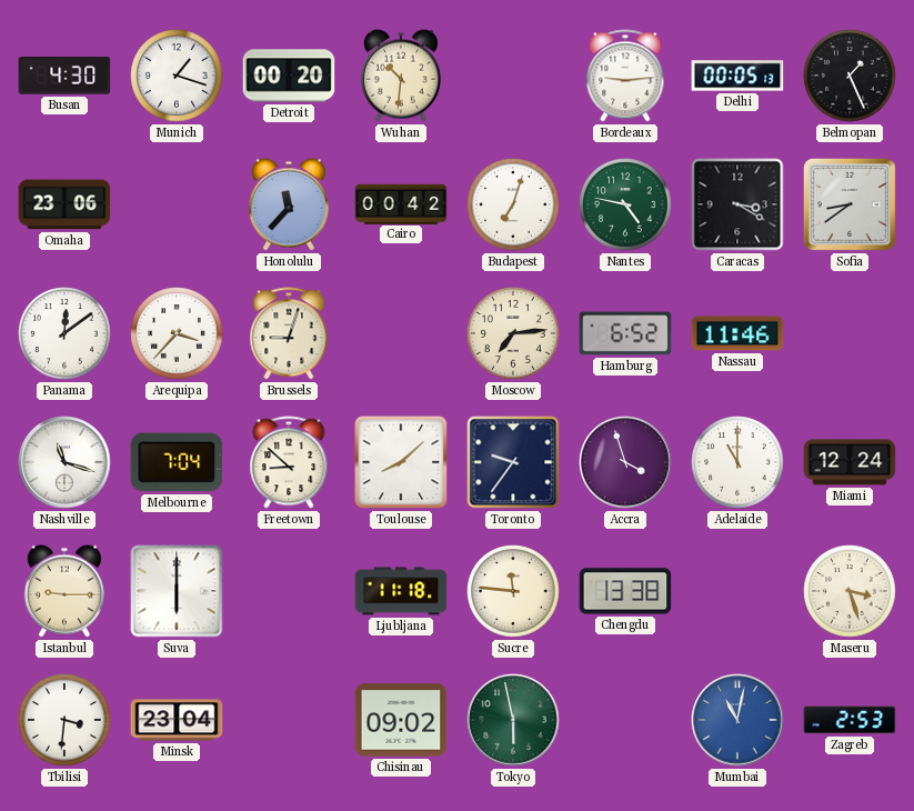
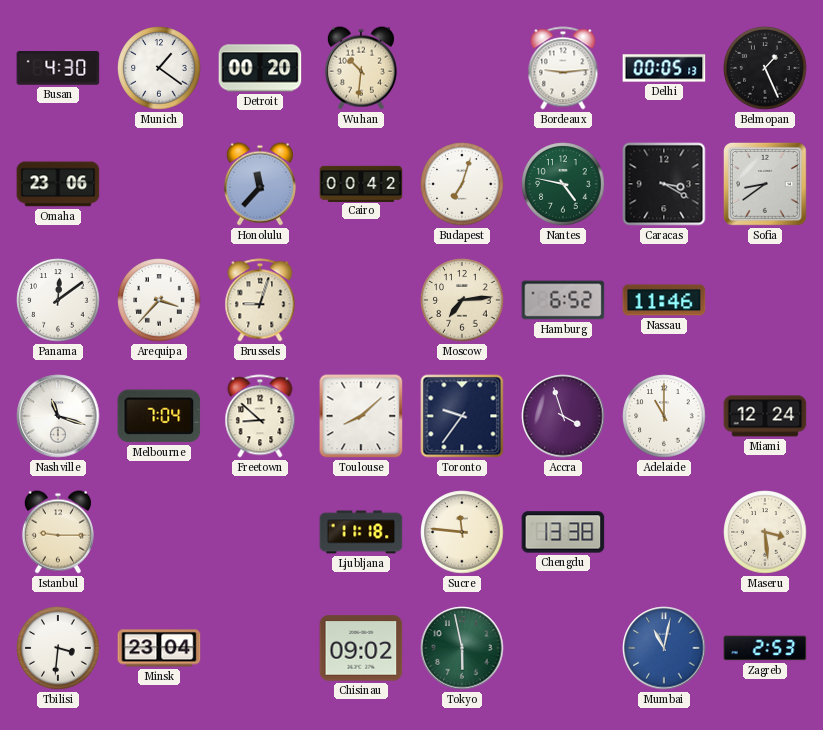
Munich: 1:18 -> 1:21
Suva: 6:00 -> none
Maseru: 3:27 -> 3:29
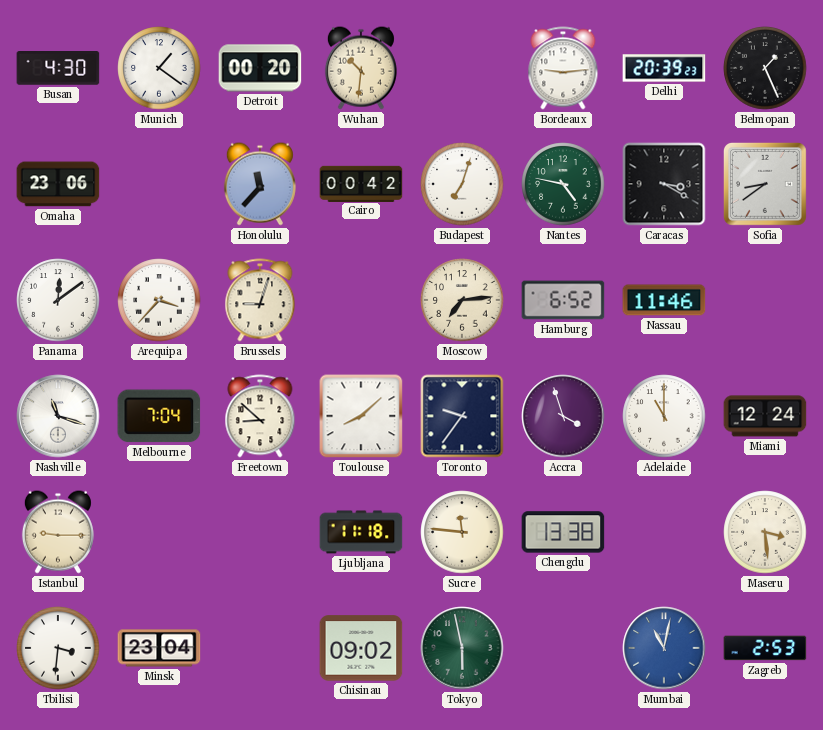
Delhi: 00:05 -> 20:39
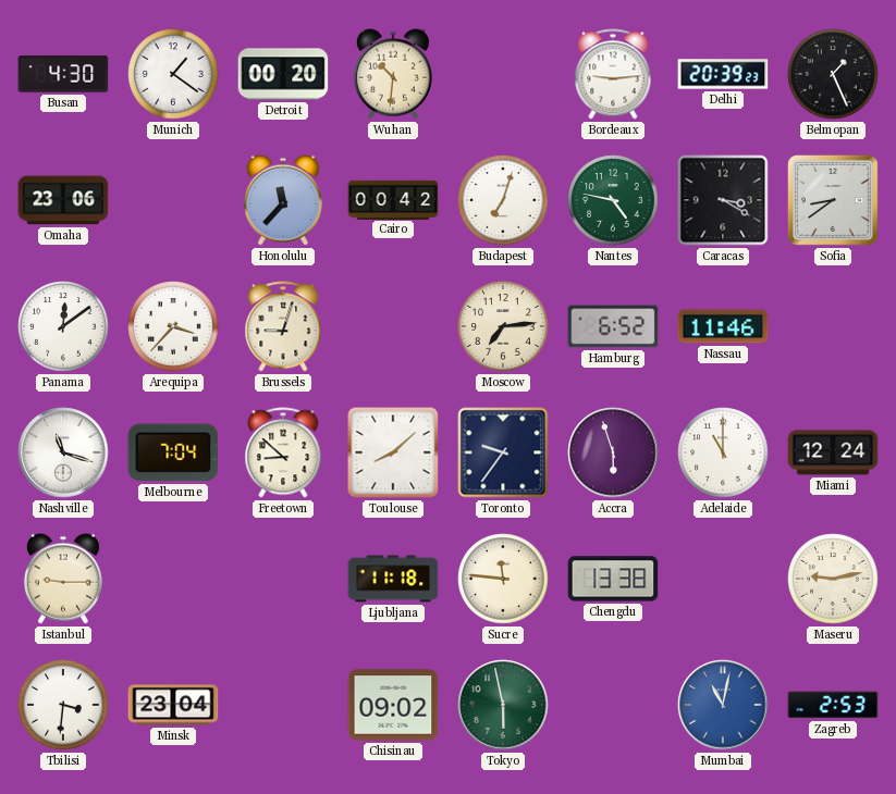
Accra: 3:57 -> 5:57
Maseru: 3:29 -> 9:13
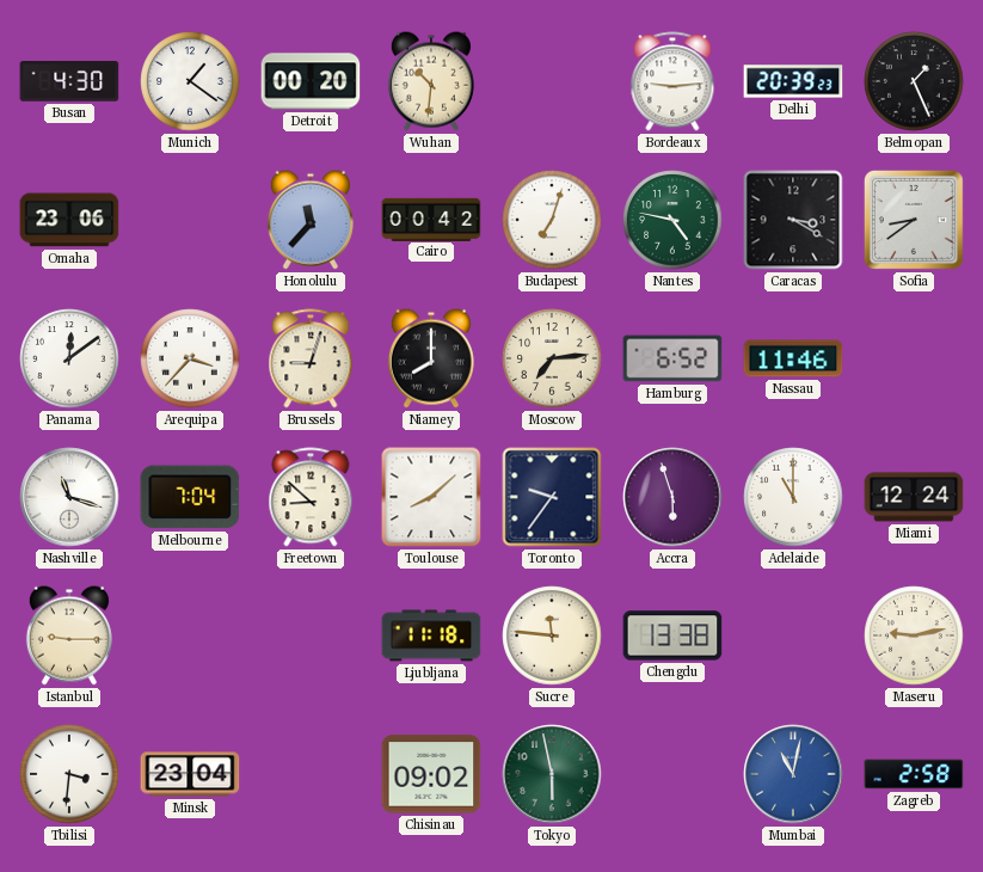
Niamey: none -> 8:00
Zagreb: 2:53 -> 2:58
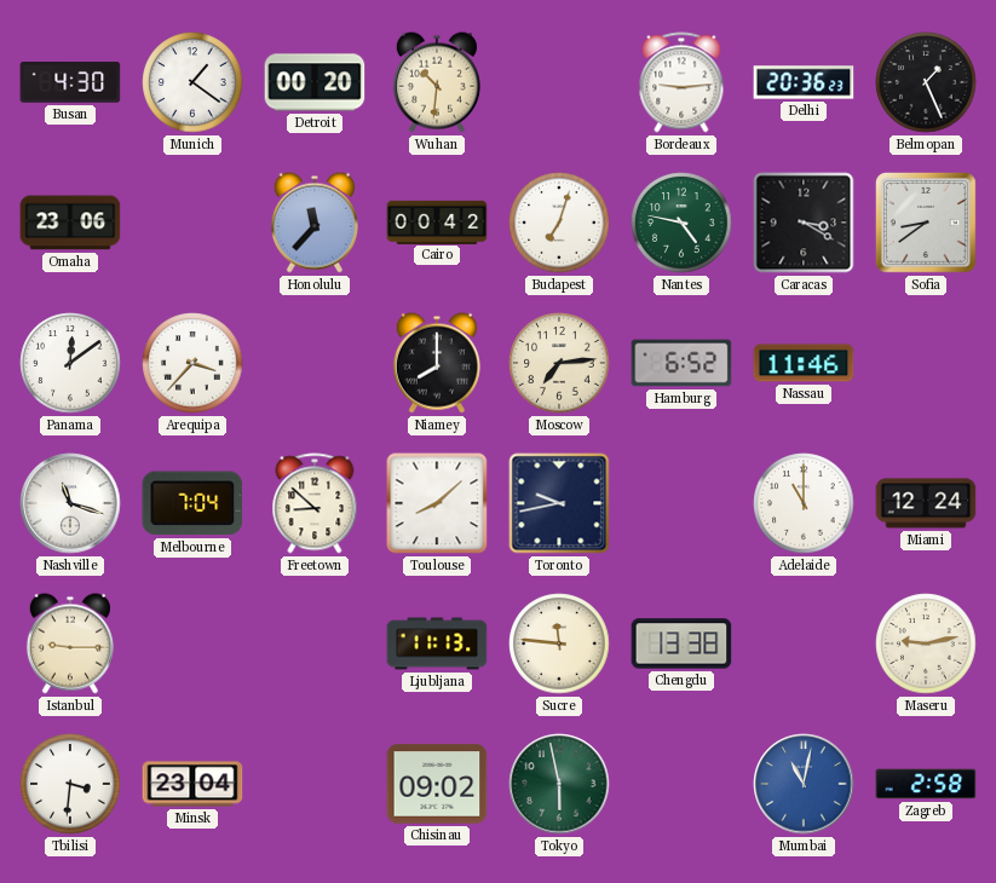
Delhi: 20:39 -> 20:36
Brussels: 9:03 -> none
Toronto: 9:36 -> 9:43
Accra: 5:57 -> none
Ljubljana: 11:18 -> 11:13
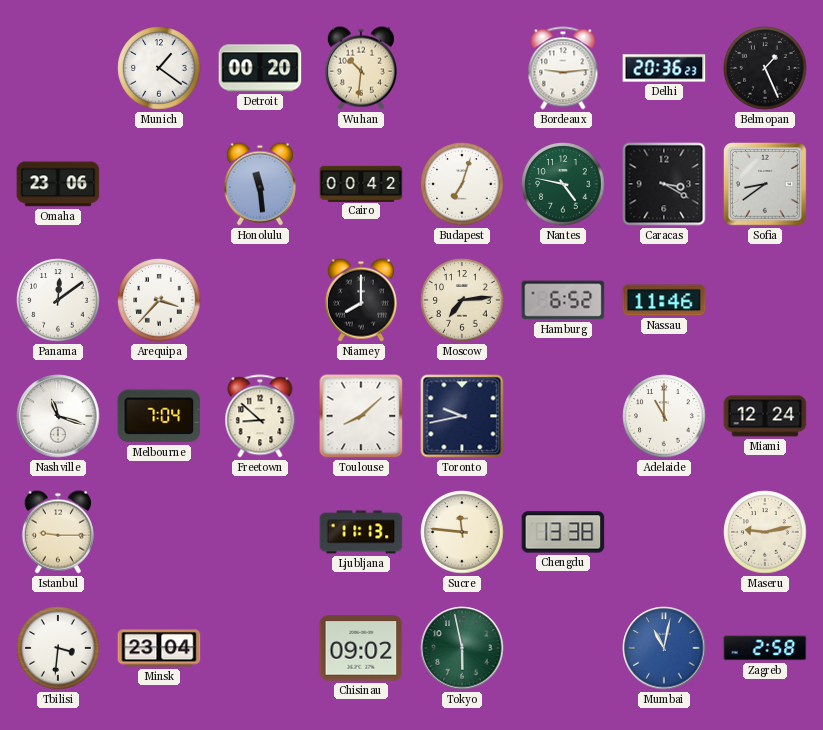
Busan: 4:30 -> none
Honolulu: 11:37 -> 11:29
